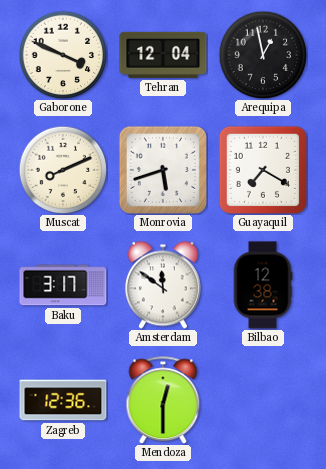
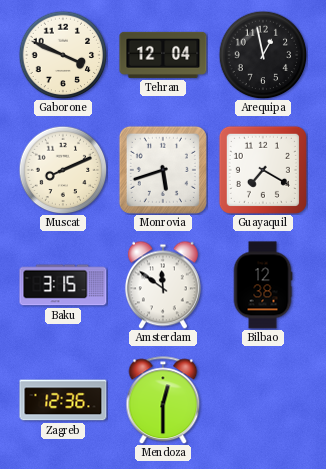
Baku: 3:17 -> 3:15
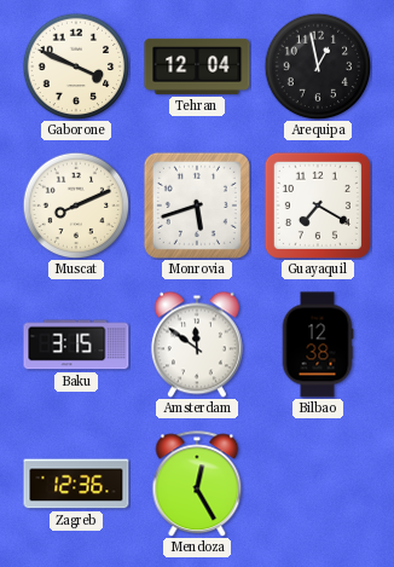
Mendoza: 12:30 -> 12:25
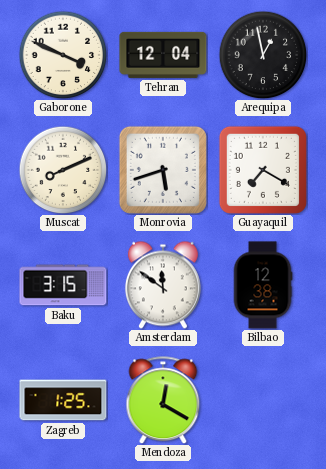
Zagreb: 12:36 -> 1:25
Mendoza: 12:25 -> 12:20
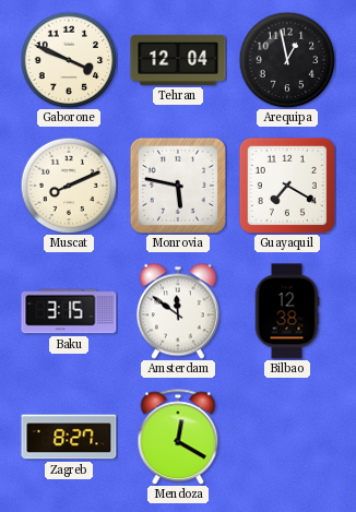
Monrovia: 5:42 -> 5:47
Zagreb: 1:25 -> 8:27
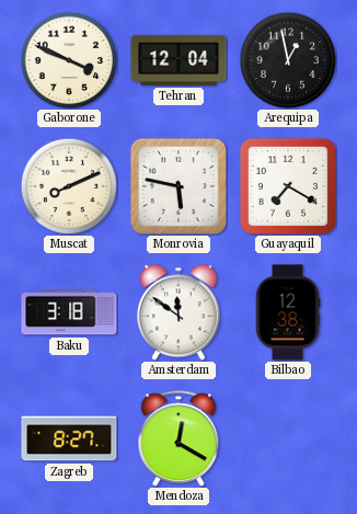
Baku: 3:15 -> 3:18
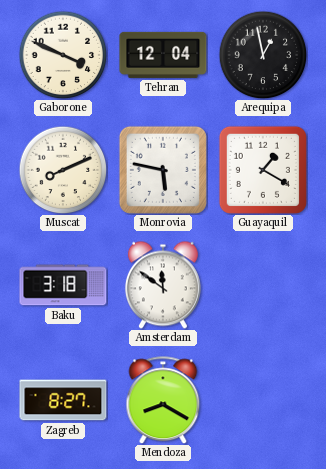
Guayaquil: 7:20 -> 1:20
Bilbao: 12:38 -> none
Mendoza: 12:20 -> 8:20
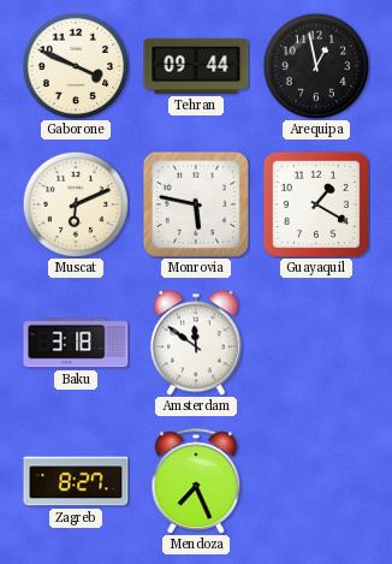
Tehran: 12:04 -> 09:44
Muscat: 8:11 -> 6:11
Mendoza: 8:20 -> 7:26
